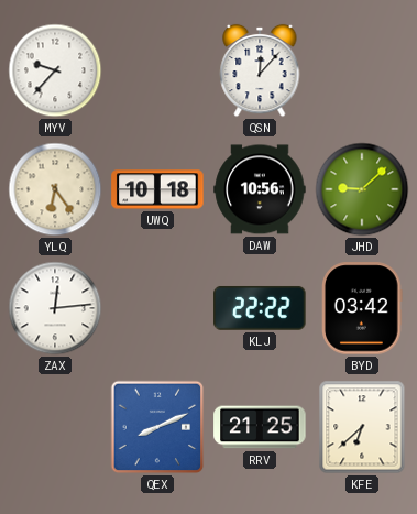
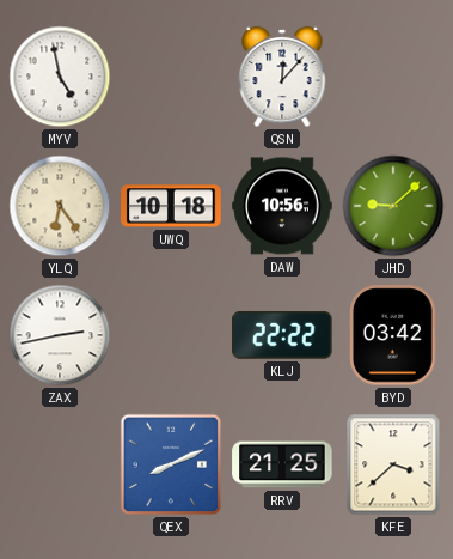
MYV: 9:37 -> 4:58
ZAX: 12:14 -> 2:43
KFE: 6:38 -> 3:38
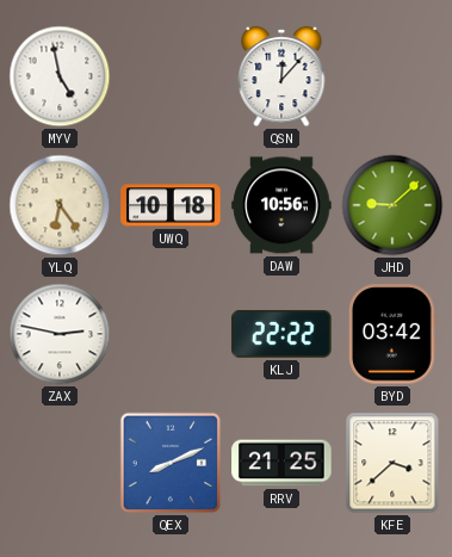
ZAX: 2:43 -> 2:47
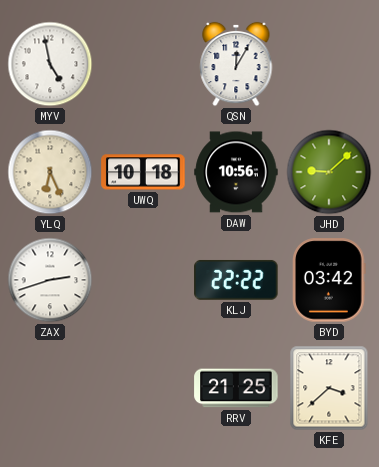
QSN: 12:07 -> 12:05
YLQ: 6:24 -> 6:26
ZAX: 2:47 -> 2:42
QEX: 8:11 -> none
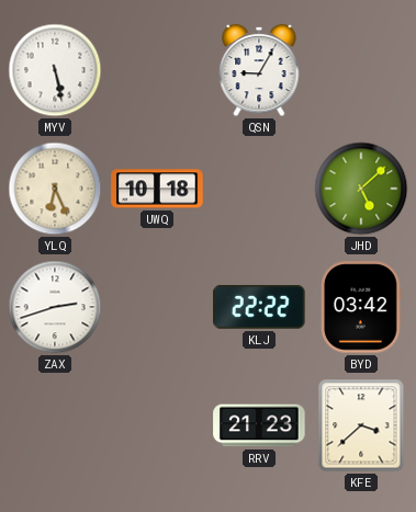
MYV: 4:58 -> 5:28
QSN: 12:05 -> 9:05
DAW: 10:56 -> none
JHD: 9:08 -> 5:08
RRV: 21:25 -> 21:23
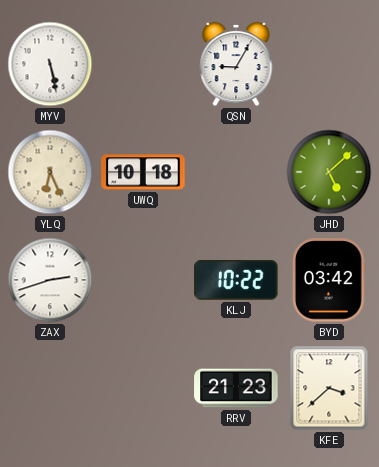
KLJ: 22:22 -> 10:22
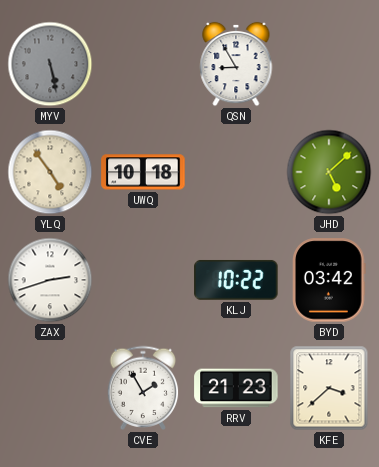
MYV dial: white -> grey
QSN: 9:05 -> 8:55
YLQ: 6:26 -> 4:54
CVE: none -> 1:55
